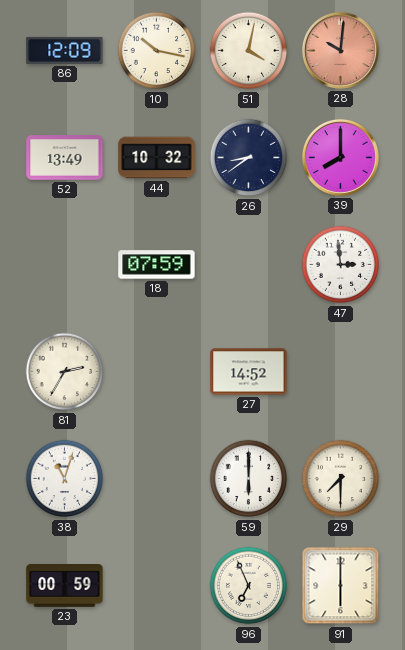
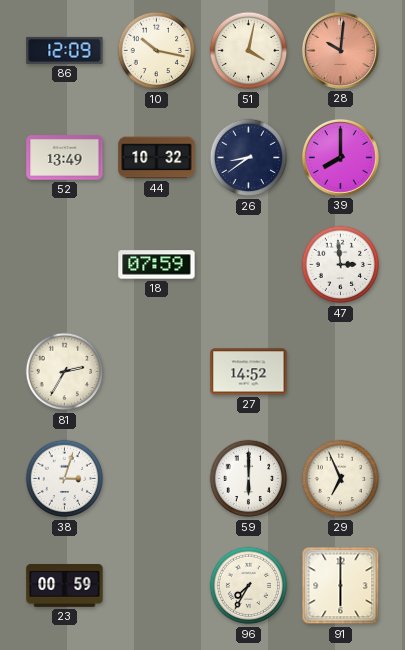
38: 11:03 -> 3:03
29: 7:30 -> 6:56
96: 6:56 -> 7:35
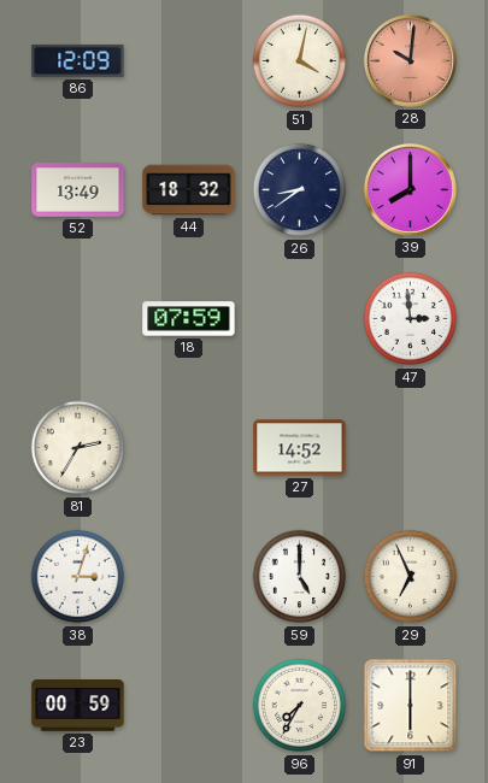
10: 10:17 -> none
44: 10:32 -> 18:32
59: 6:00 -> 5:00
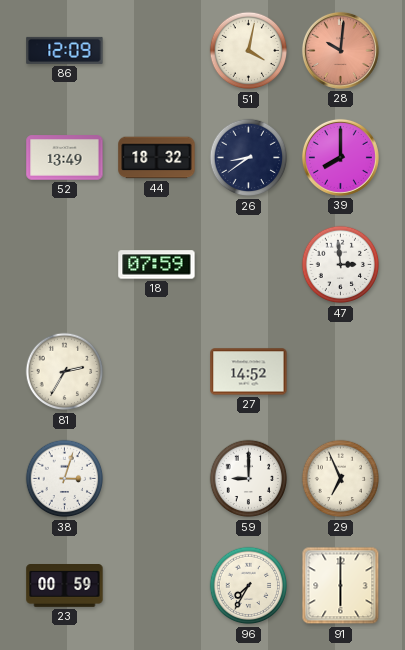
59: 5:00 -> 9:00
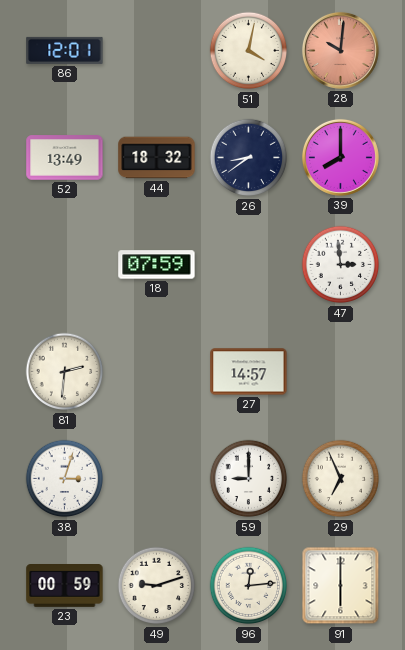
86: 12:09 -> 12:01
81: 2:35 -> 2:31
27: 14:52 -> 14:57
49: none -> 9:12
96: 7:35 -> 12:14
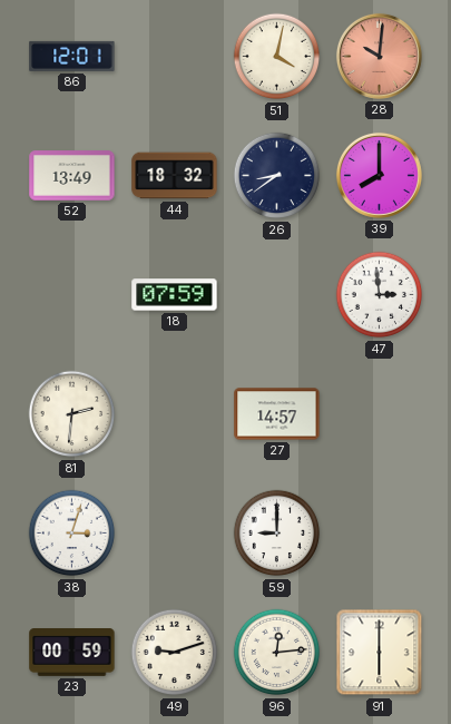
29: 6:56 -> none
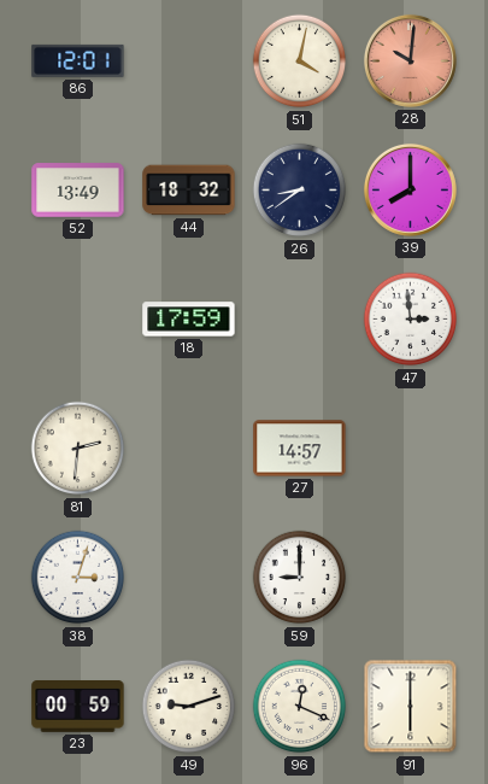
18: 07:59 -> 17:59
96: 12:14 -> 12:19
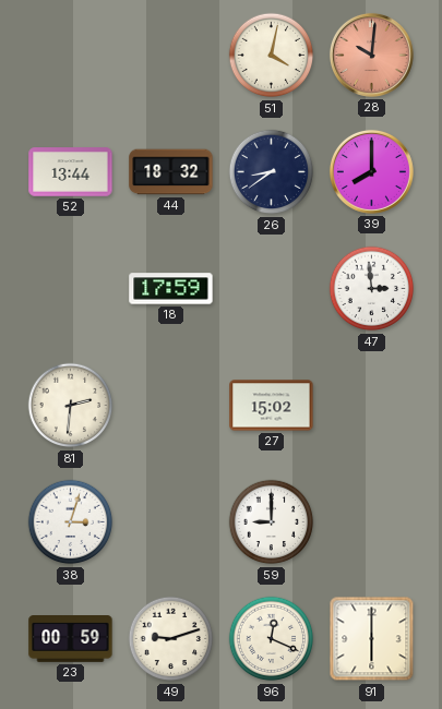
86: 12:01 -> none
52: 13:49 -> 13:44
27: 14:57 -> 15:02
